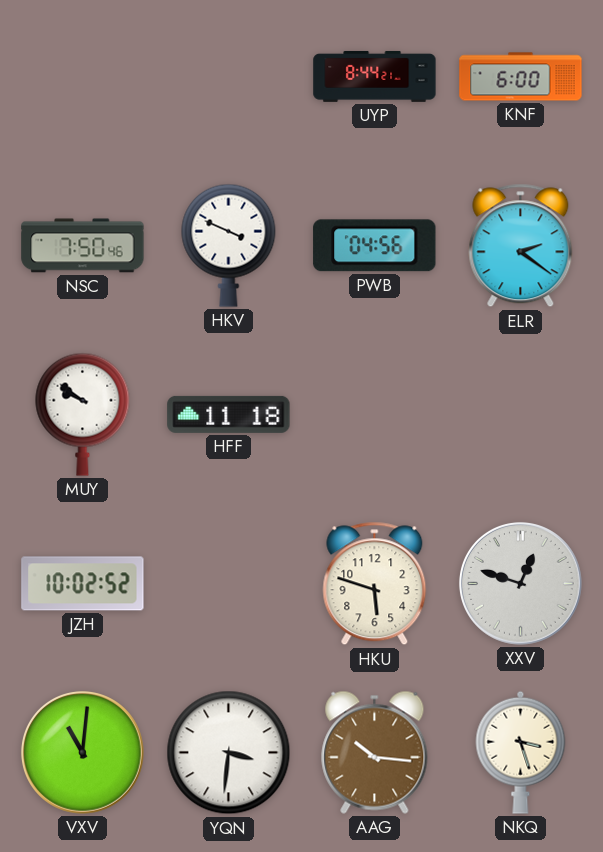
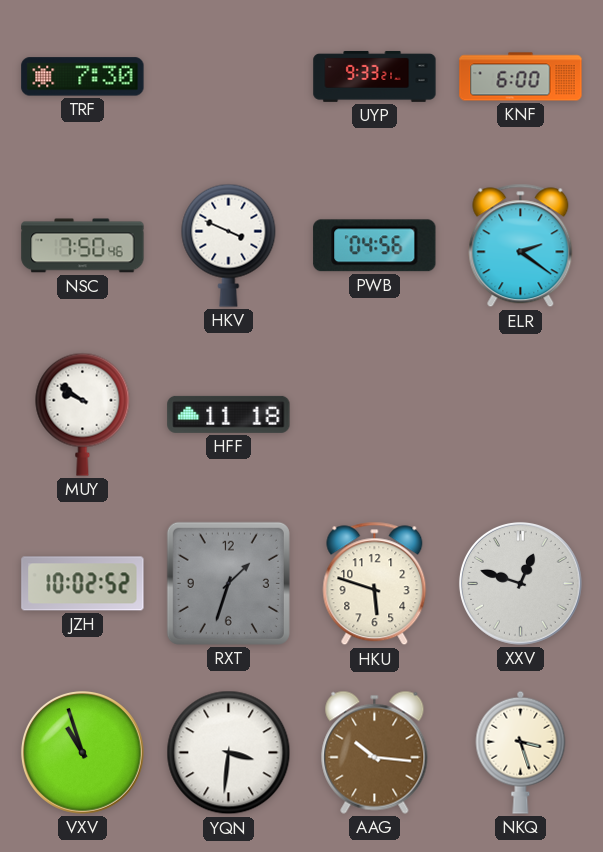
TRF: none -> 7:30
UYP: 8:44 -> 9:33
RXT: none -> 1:33
VXV: 11:01 -> 10:57
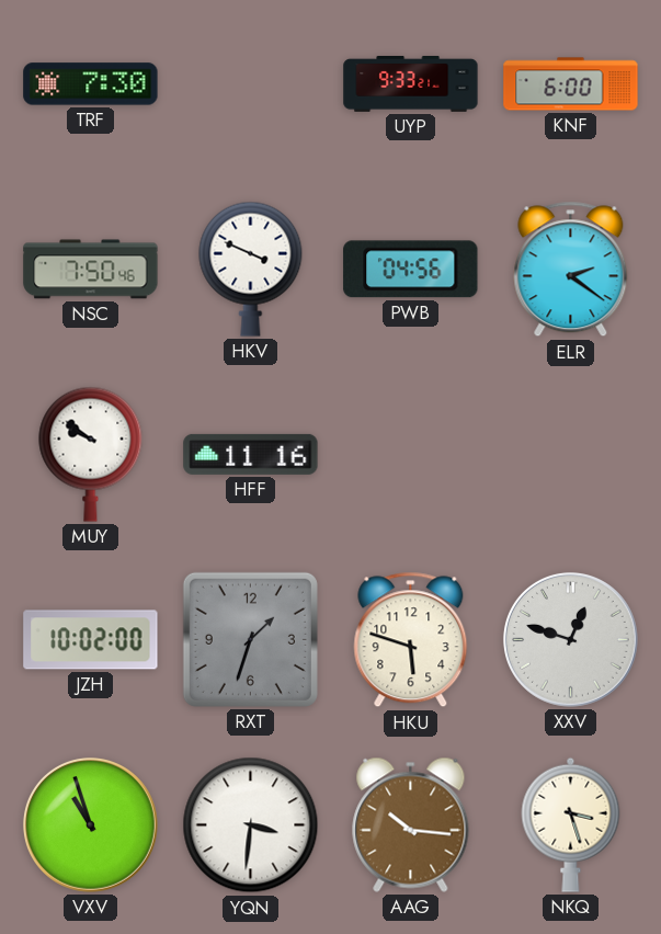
HFF: 11:18 -> 11:16
JZH: 10:02:52 -> 10:02:00
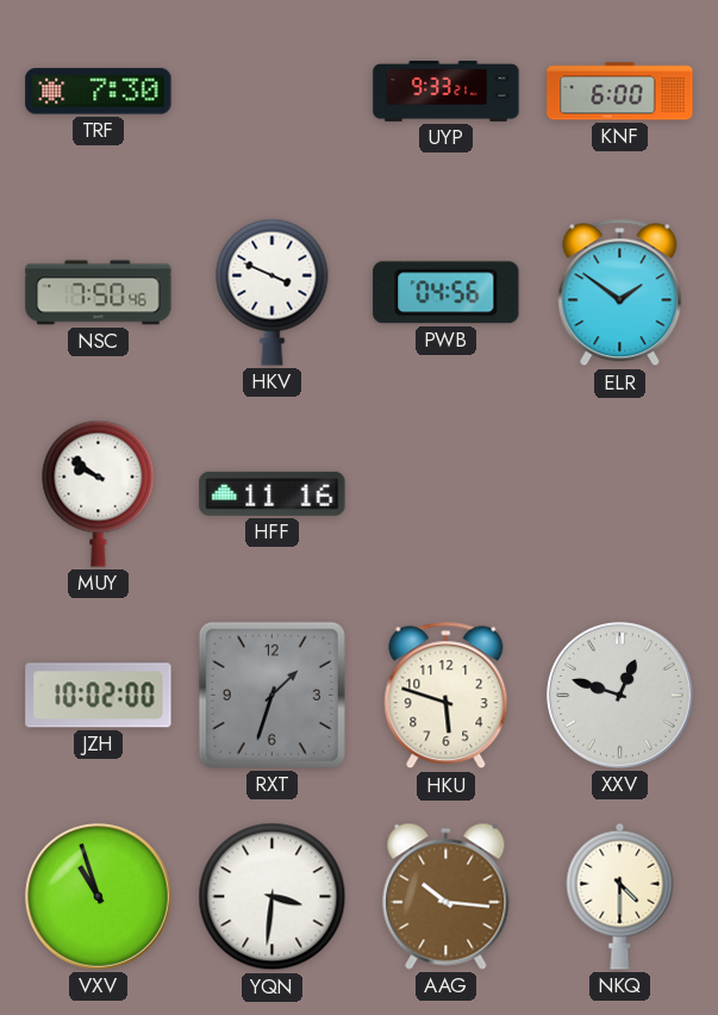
ELR: 2:21 -> 1:51
NKQ: 3:27 -> 4:30
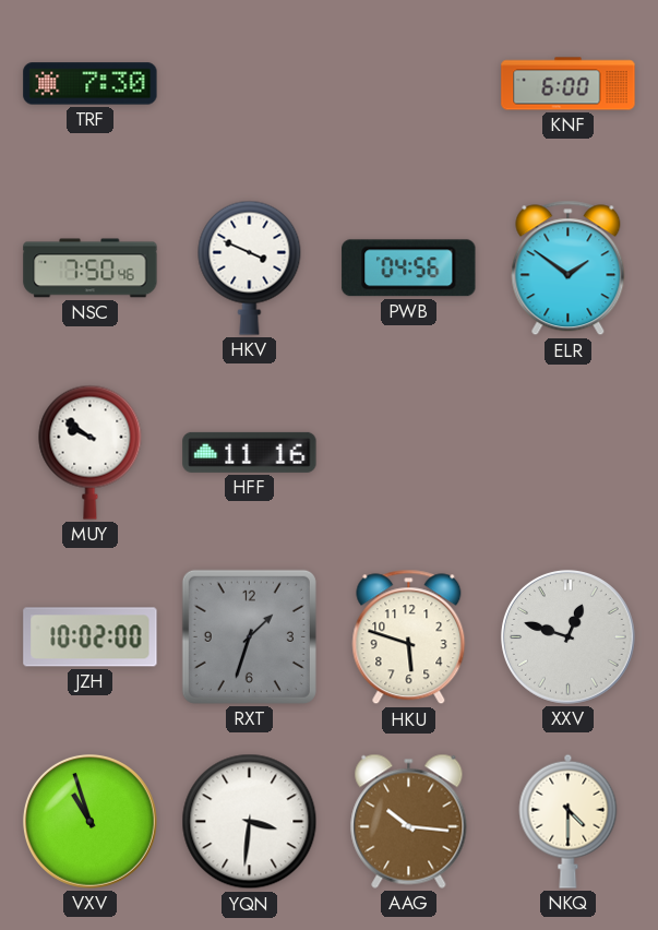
UYP: 9:33 -> none
